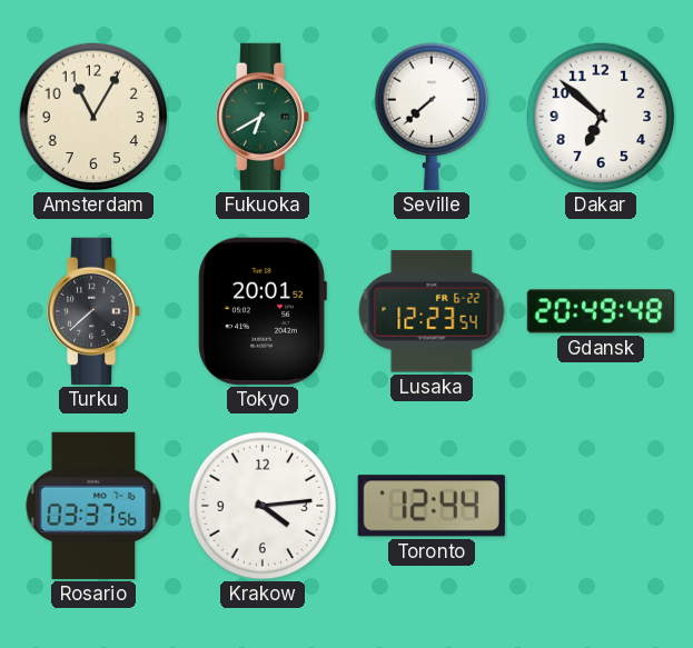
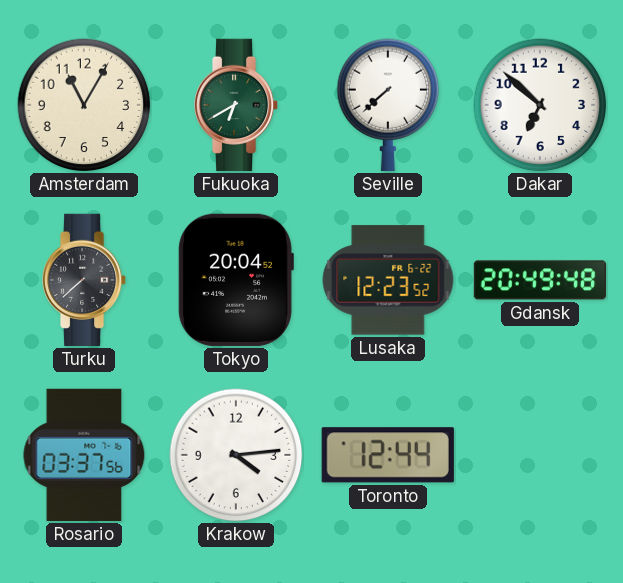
Tokyo: 20:01 -> 20:04
Lusaka: 12:23:54 -> 12:23:52
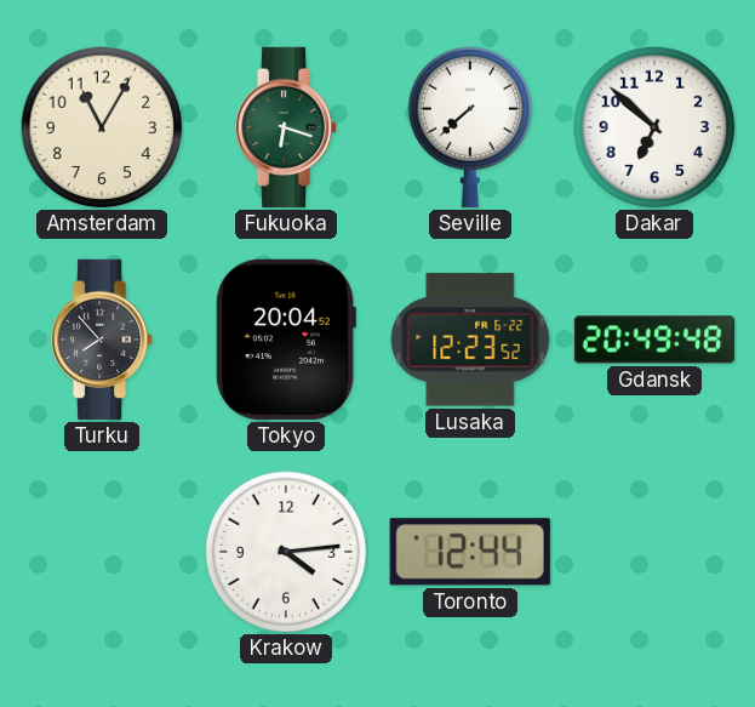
Fukuoka: 6:40 -> 6:18
Turku: 7:38 -> 7:53
Rosario: 03:37 -> none
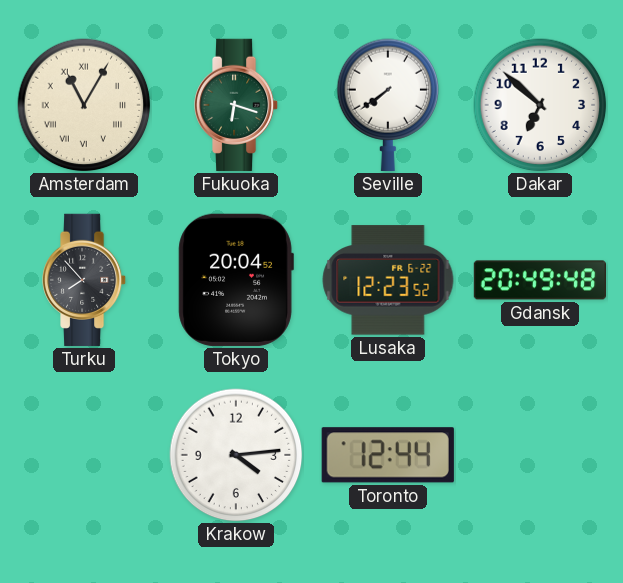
Amsterdam numerals: Arabic -> Roman
Seville: 7:38 -> 7:39
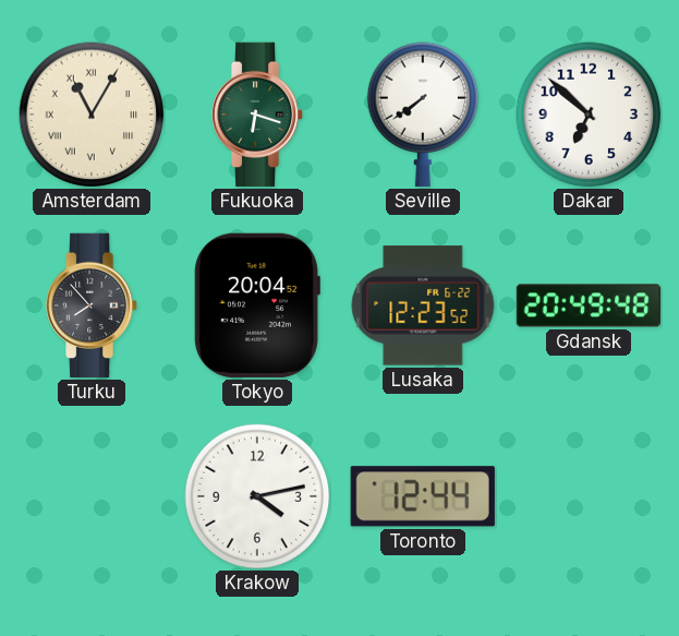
Krakow: 4:14 -> 4:13
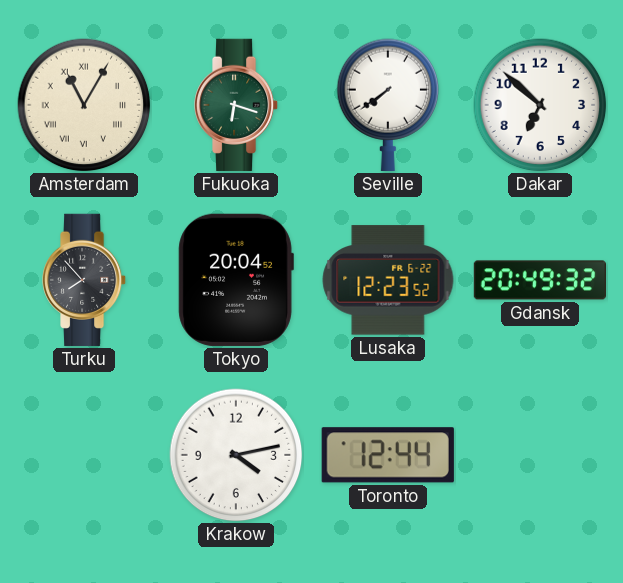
Gdansk: 20:49:48 -> 20:49:32
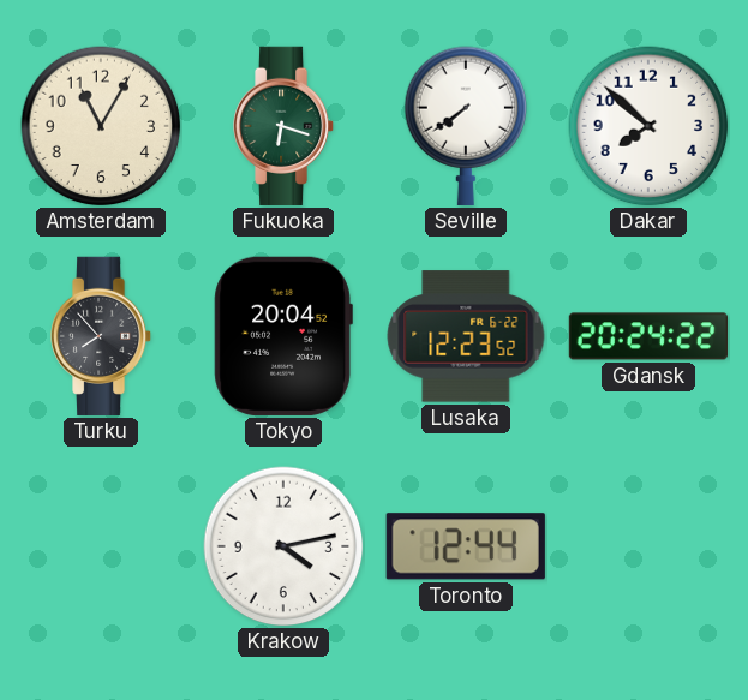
Amsterdam numerals: Roman -> Arabic
Dakar: 6:52 -> 7:52
Gdansk: 20:49 -> 20:24
